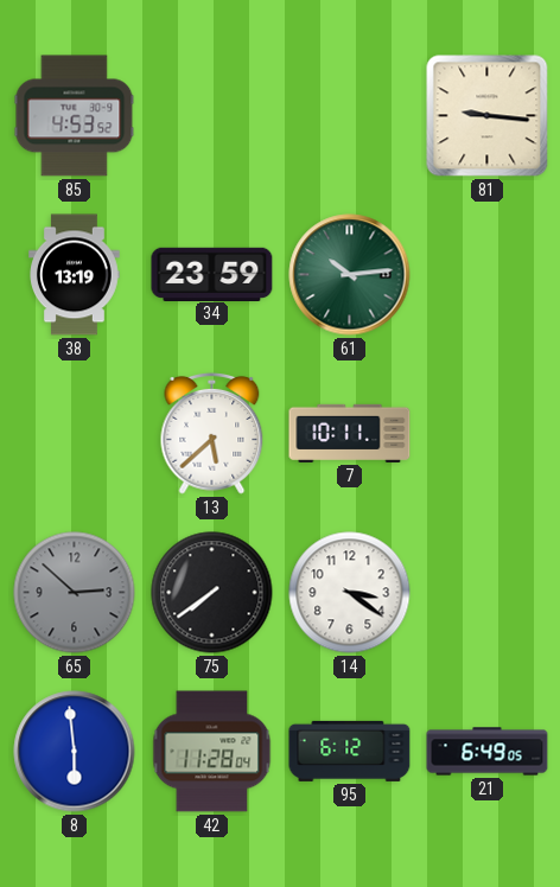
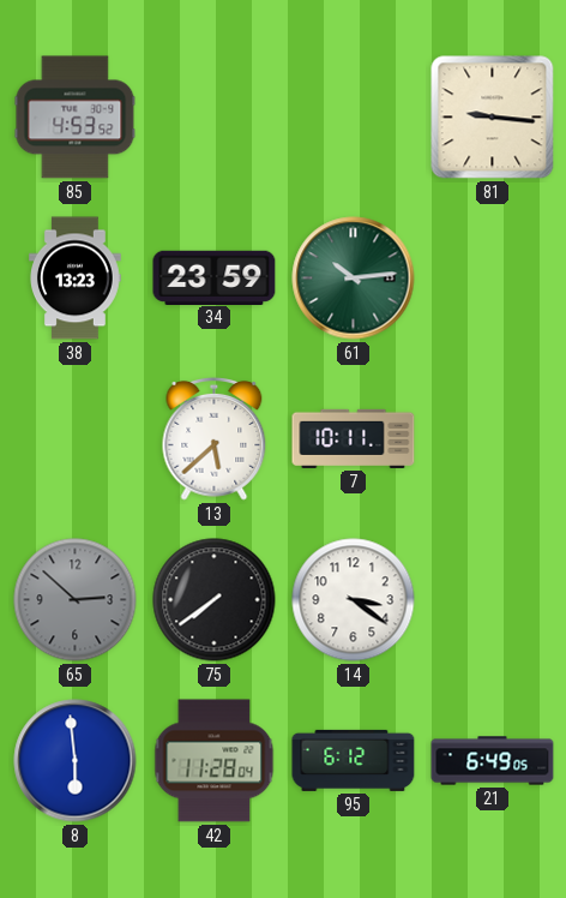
38: 13:19 -> 13:23
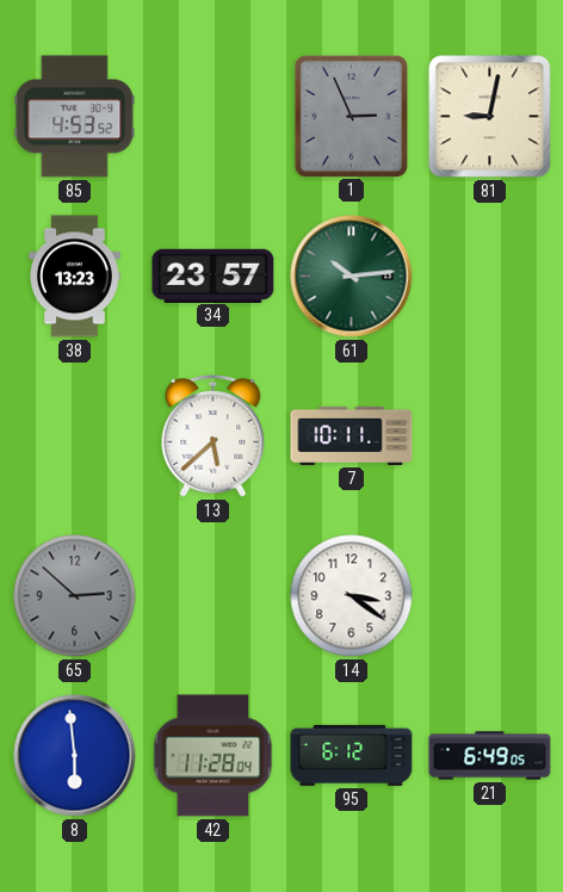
1: none -> 2:56
81: 9:16 -> 9:02
34: 23:59 -> 23:57
75: 7:39 -> none
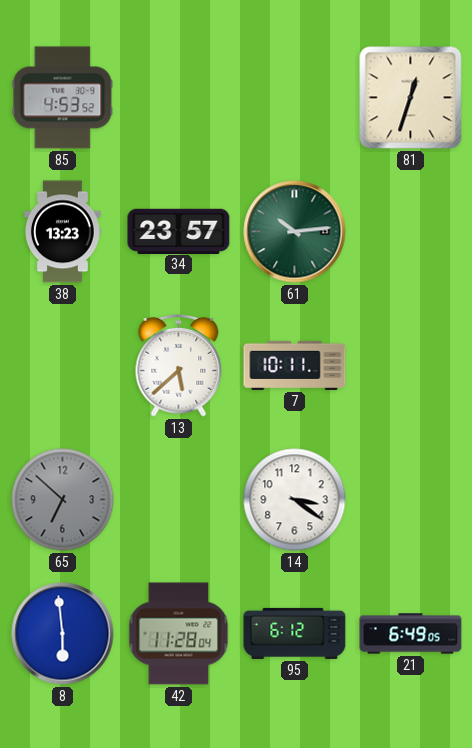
1: 2:56 -> none
81: 9:02 -> 12:33
65: 2:52 -> 6:52
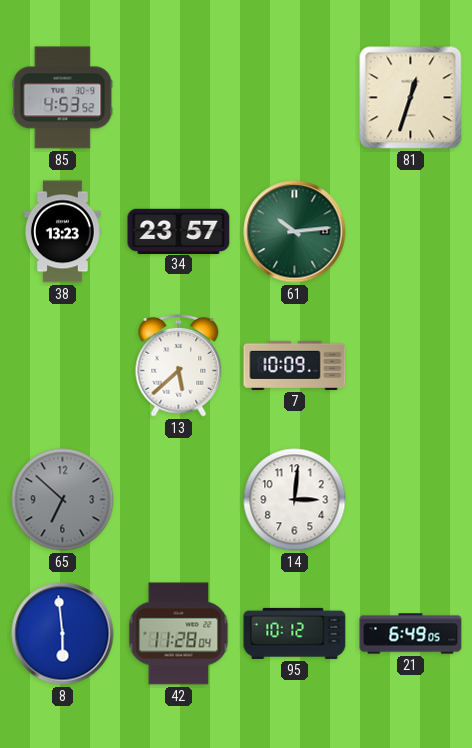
7: 10:11 -> 10:09
14: 3:21 -> 3:01
95: 6:12 -> 10:12
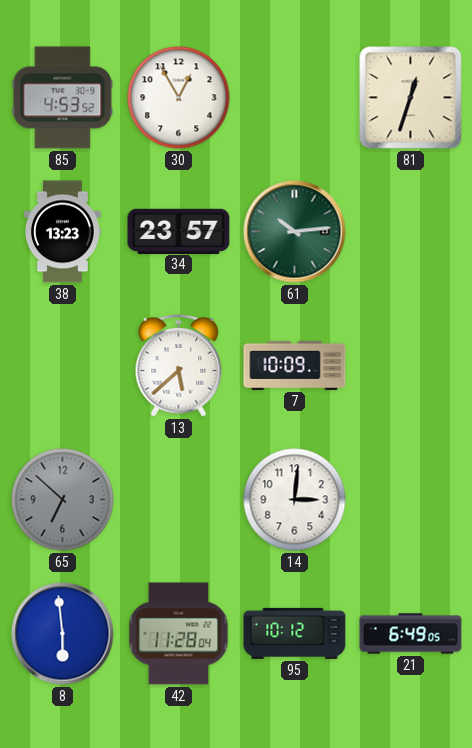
30: none -> 12:55
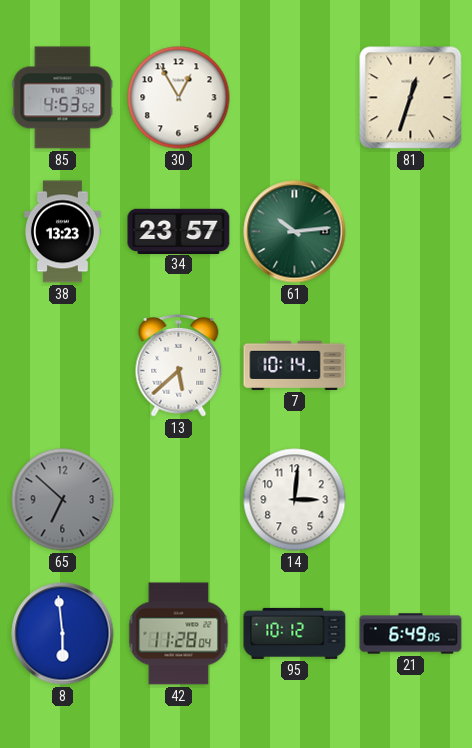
7: 10:09 -> 10:14
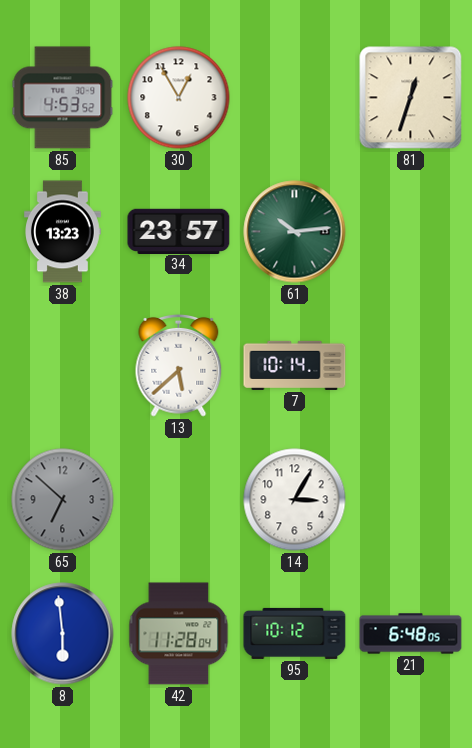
14: 3:01 -> 3:05
21: 6:49 -> 6:48
